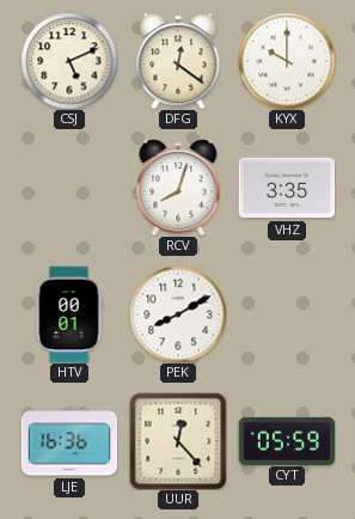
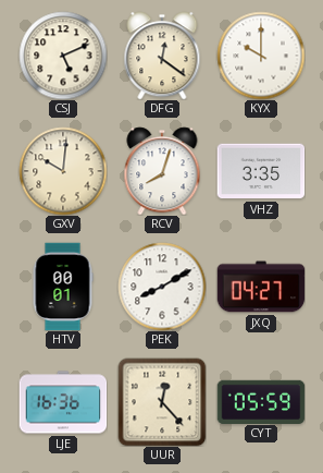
GXV: none -> 10:01
JXQ: none -> 04:27
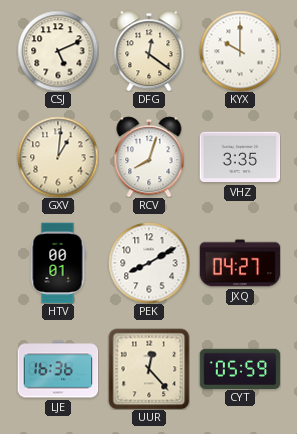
GXV: 10:01 -> 1:01
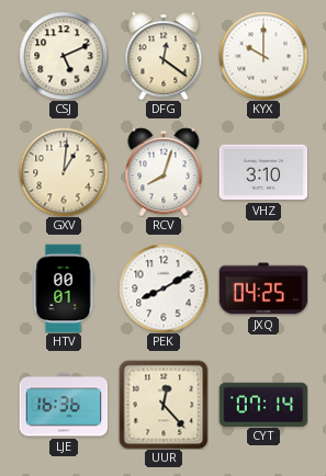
VHZ: 3:35 -> 3:10
JXQ: 04:27 -> 04:25
CYT: 05:59 -> 07:14
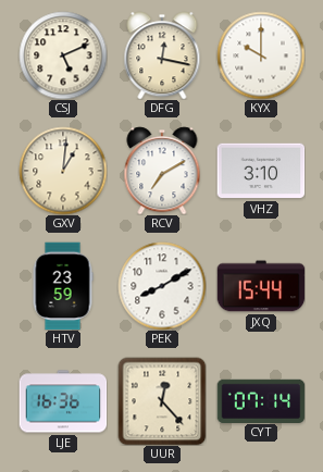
DFG: 12:21 -> 12:17
RCV: 8:03 -> 7:10
HTV: 00:01 -> 23:59
JXQ: 04:25 -> 15:44
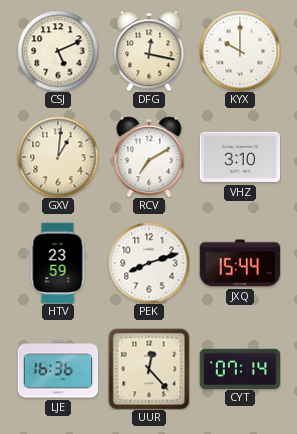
PEK: 8:10 -> 8:12
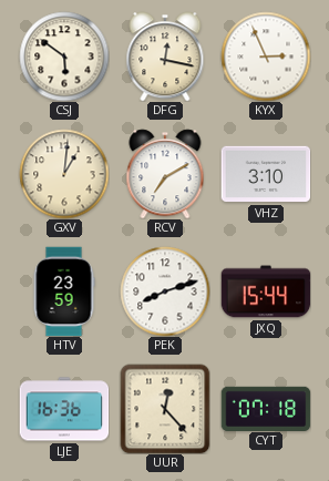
CSJ: 5:11 -> 5:51
KYX: 10:00 -> 2:56
CYT: 07:14 -> 07:18
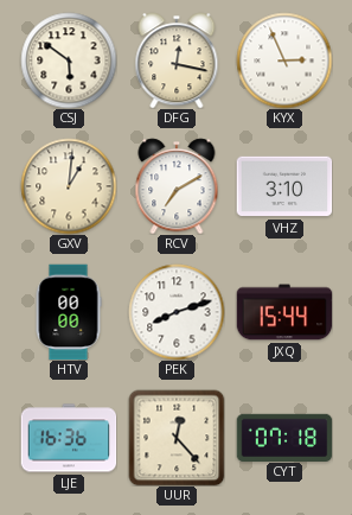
HTV: 23:59 -> 00:00
